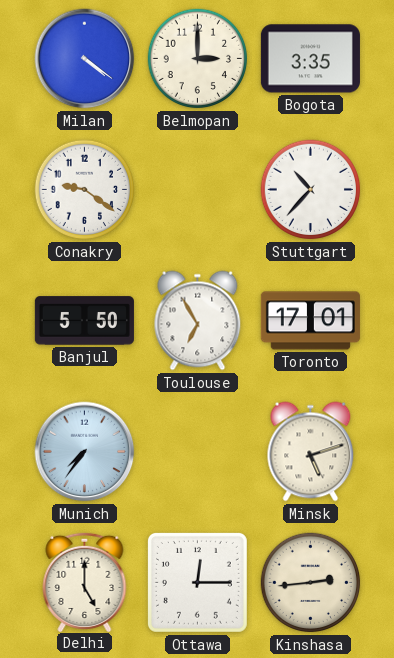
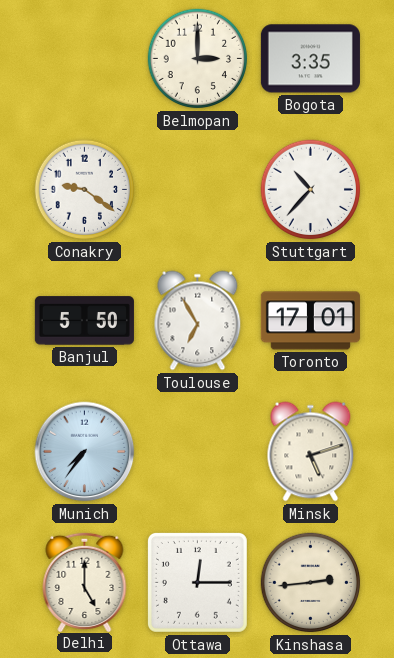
Milan: 4:21 -> none
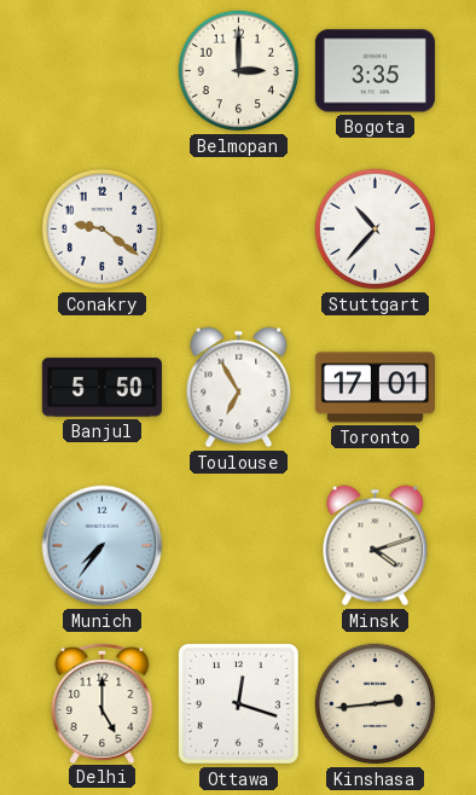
Minsk: 5:12 -> 4:12
Ottawa: 12:15 -> 12:18
